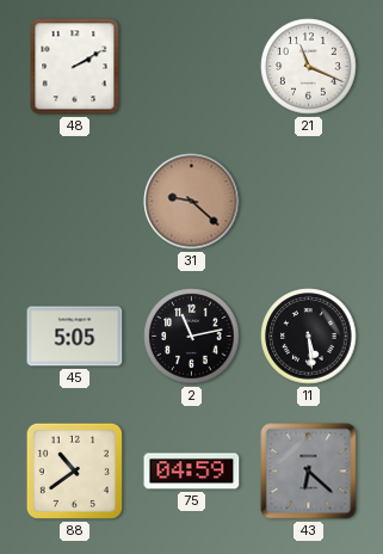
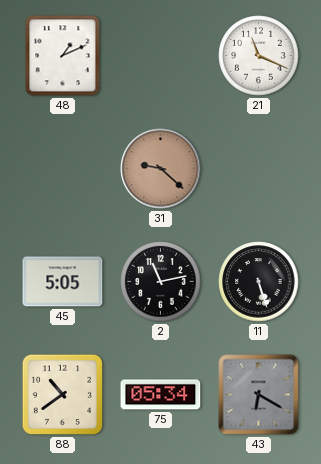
48: 2:10 -> 1:11
11: 5:29 -> 5:27
75: 04:59 -> 05:34
43: 6:22 -> 6:20
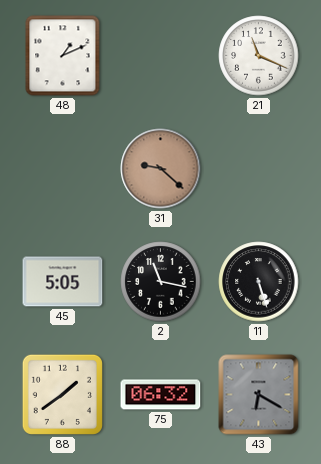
2: 11:13 -> 11:17
88: 10:39 -> 1:39
75: 05:34 -> 06:32
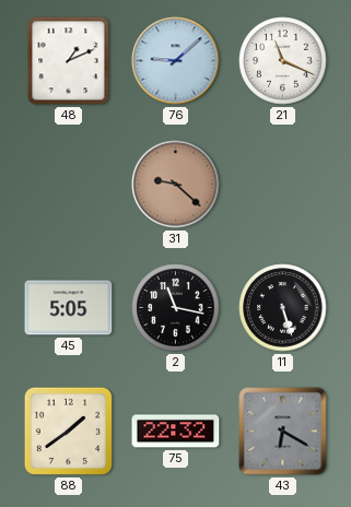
76: none -> 9:08
75: 06:32 -> 22:32
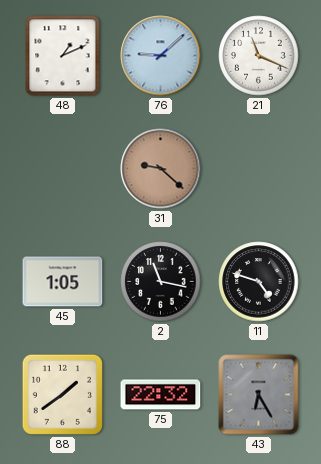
45: 5:05 -> 1:05
11: 5:27 -> 4:48
43: 6:20 -> 6:25
